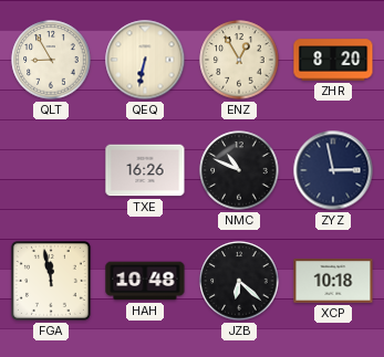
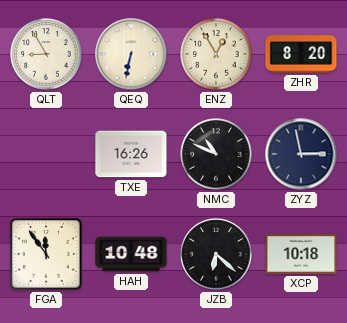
FGA: 11:58 -> 11:54
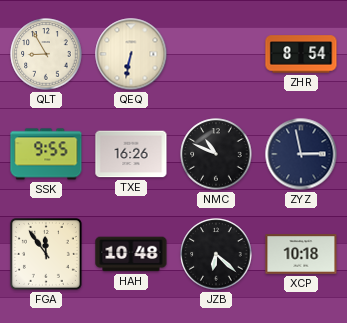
ENZ: 12:55 -> none
ZHR: 8:20 -> 8:54
SSK: none -> 9:55
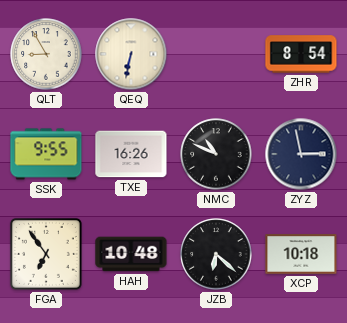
FGA: 11:54 -> 6:54
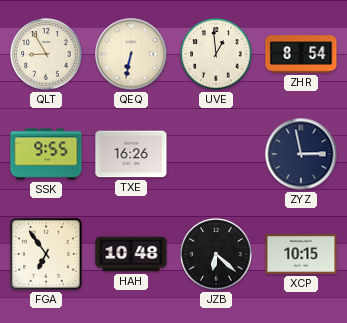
UVE: none -> 12:59
NMC: 10:49 -> none
XCP: 10:18 -> 10:15
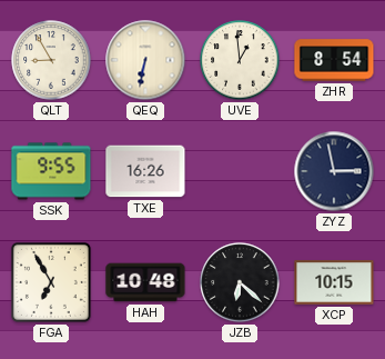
FGA: 6:54 -> 6:55
